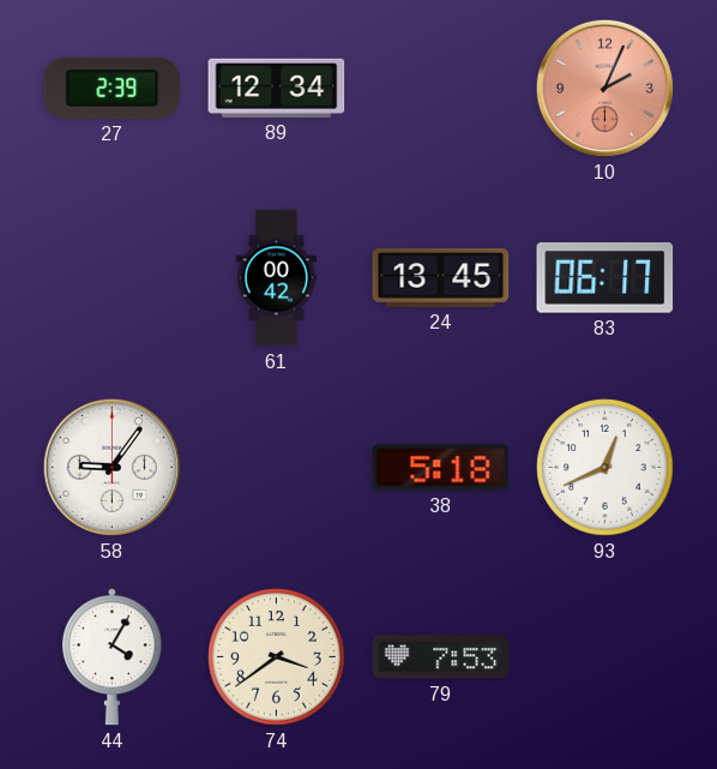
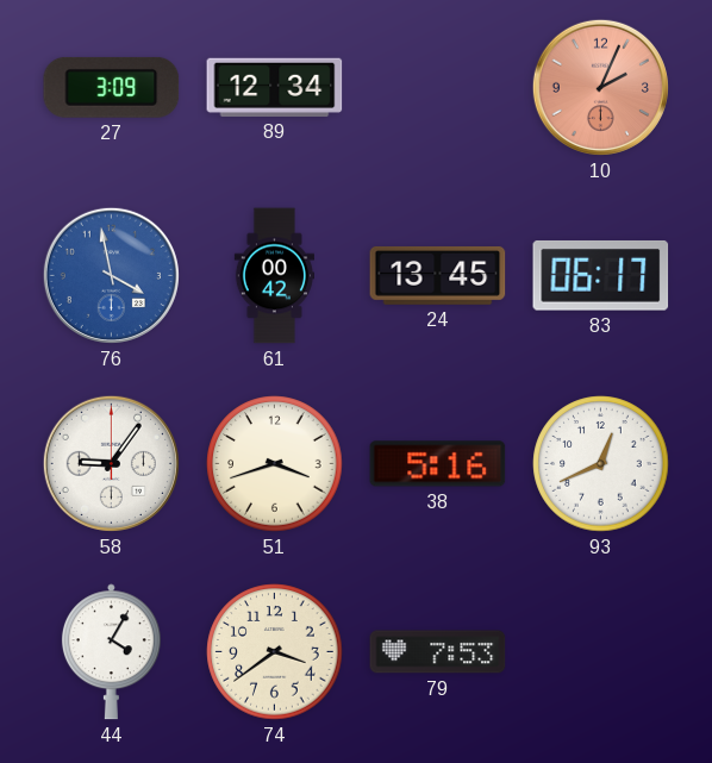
27: 2:39 -> 3:09
76: none -> 3:58
51: none -> 3:42
38: 5:18 -> 5:16
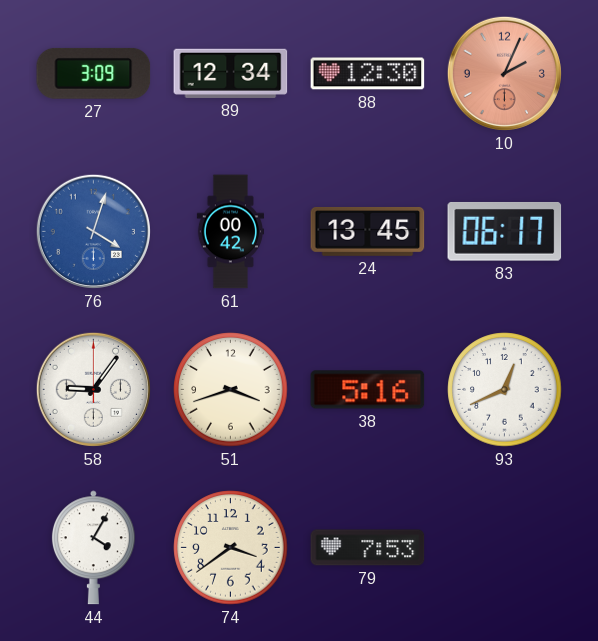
88: none -> 12:30
76: 3:58 -> 4:03
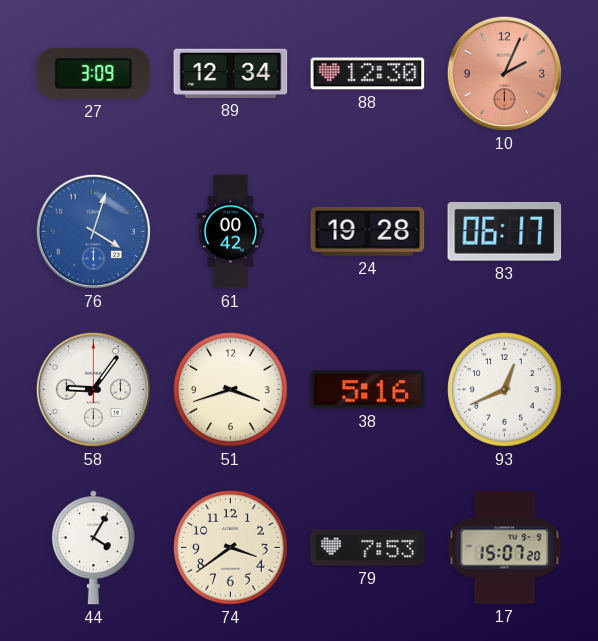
24: 13:45 -> 19:28
17: none -> 15:07
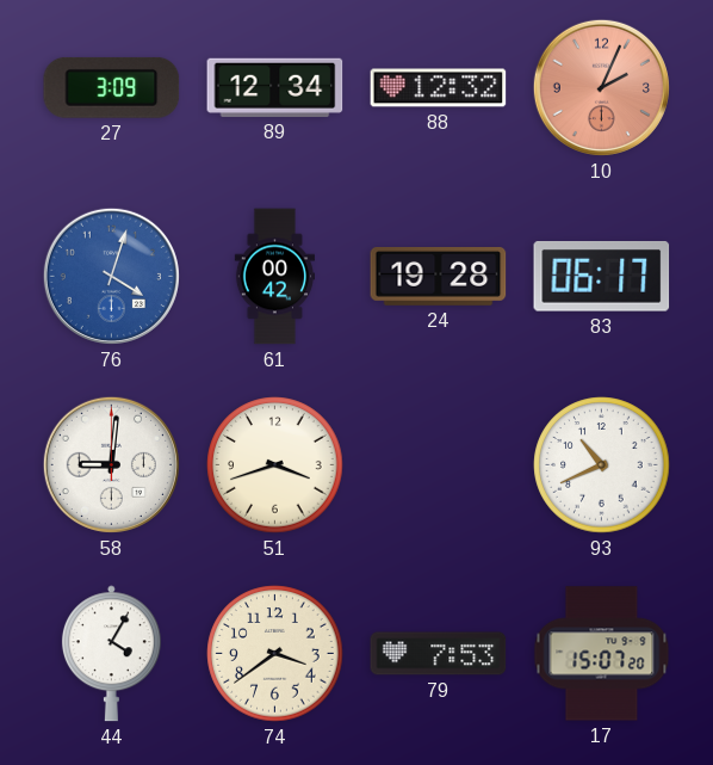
88: 12:30 -> 12:32
58: 9:06 -> 9:01
38: 5:16 -> none
93: 12:41 -> 10:41
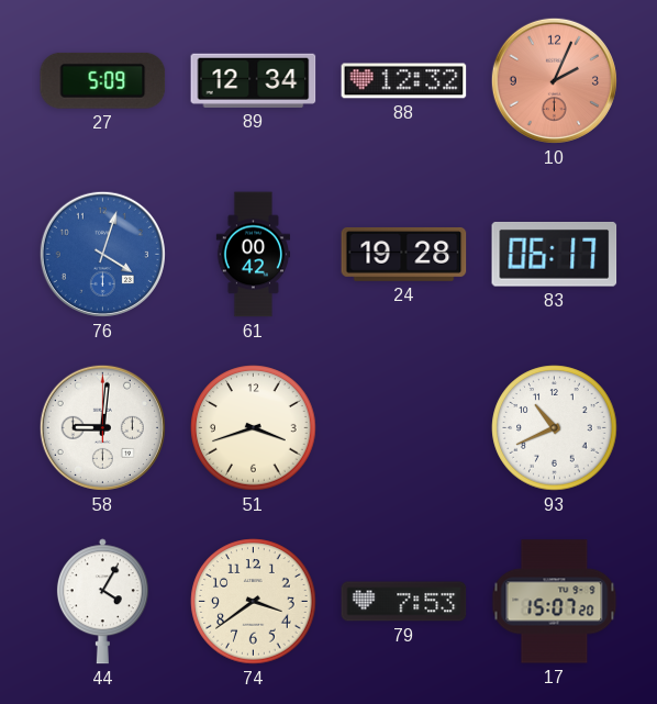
27: 3:09 -> 5:09
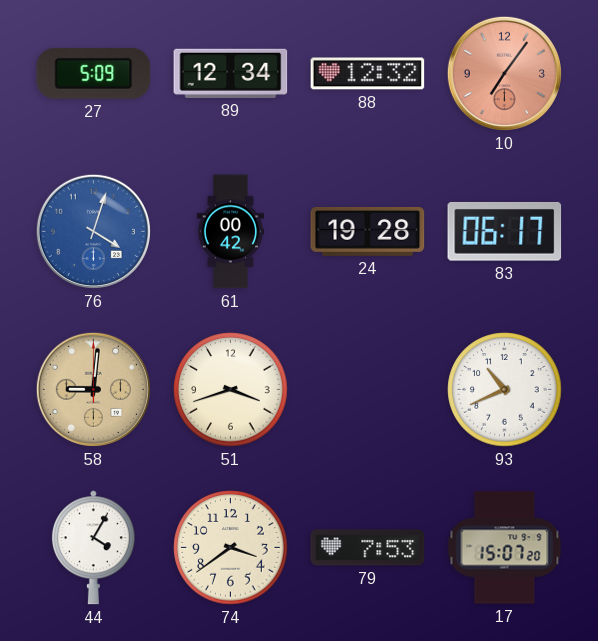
10: 2:04 -> 7:06
58 dial: white -> champagne
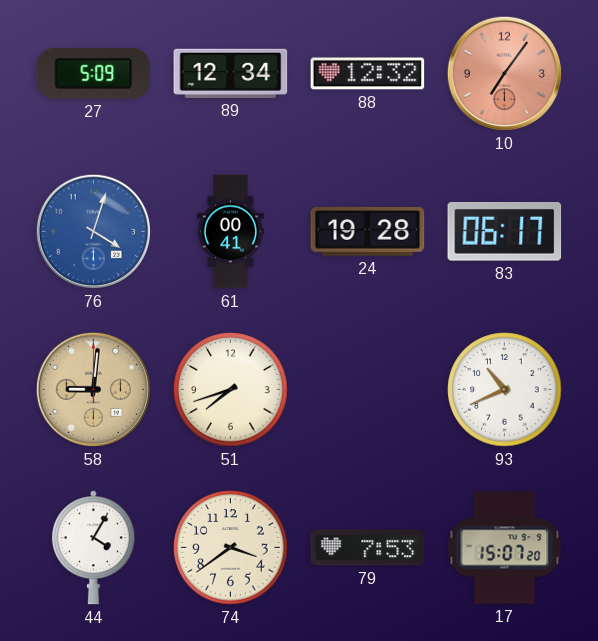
61: 00:42 -> 00:41
51: 3:42 -> 7:42
